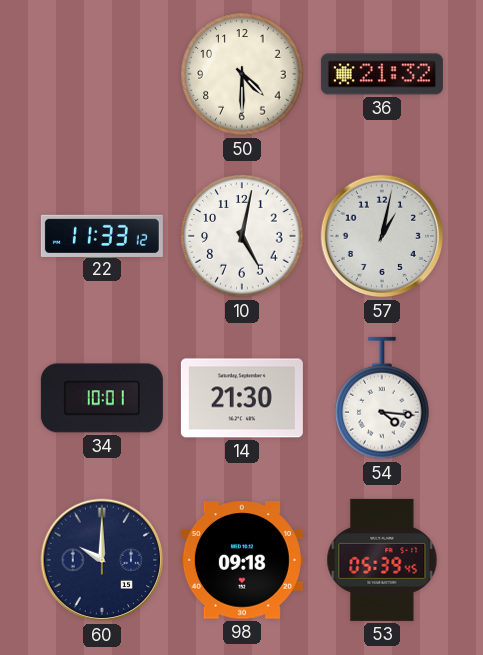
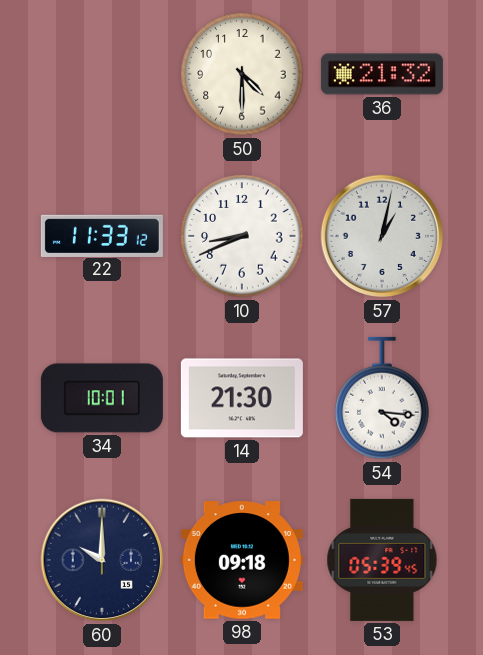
10: 5:02 -> 8:41
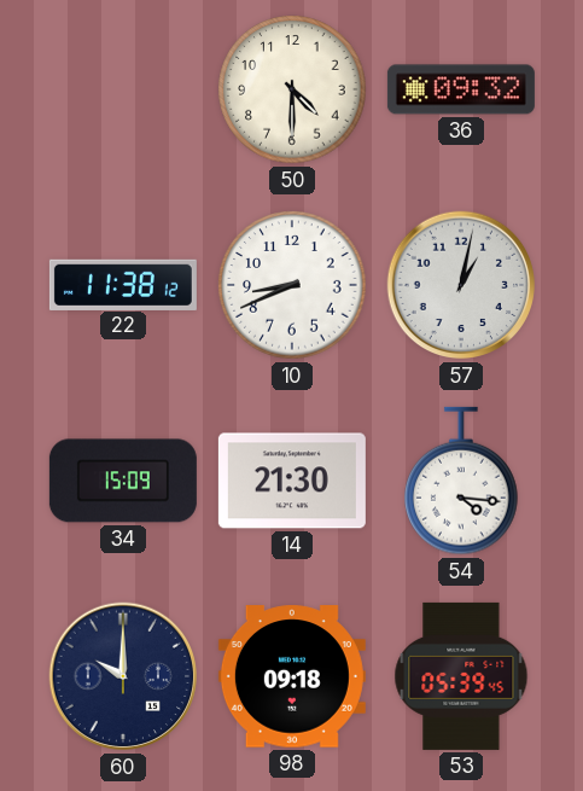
36: 21:32 -> 09:32
22: 11:33 -> 11:38
34: 10:01 -> 15:09
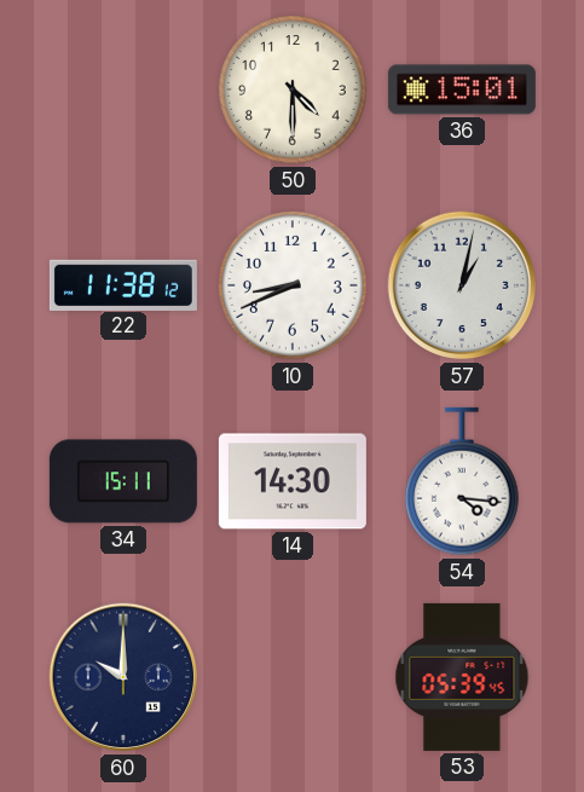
36: 09:32 -> 15:01
34: 15:09 -> 15:11
14: 21:30 -> 14:30
98: 09:18 -> none
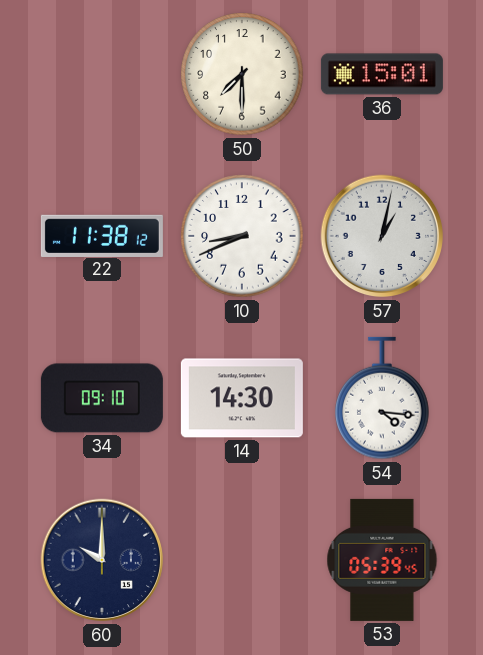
50: 4:30 -> 7:30
34: 15:11 -> 09:10
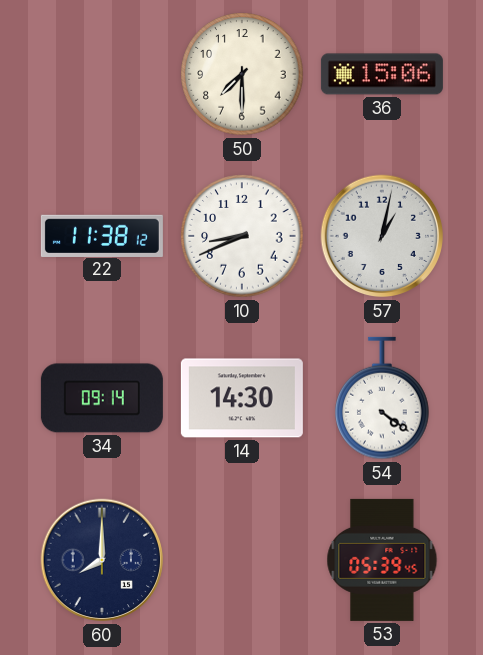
36: 15:01 -> 15:06
34: 09:10 -> 09:14
54: 4:16 -> 4:21
60: 10:00 -> 8:00
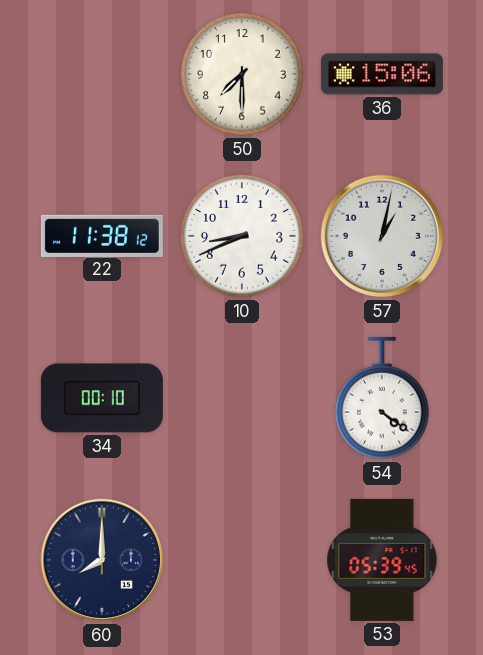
34: 09:14 -> 00:10
14: 14:30 -> none
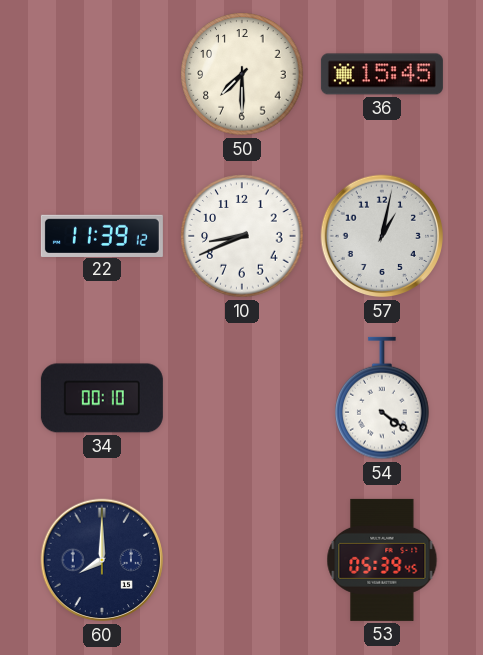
36: 15:06 -> 15:45
22: 11:38 -> 11:39
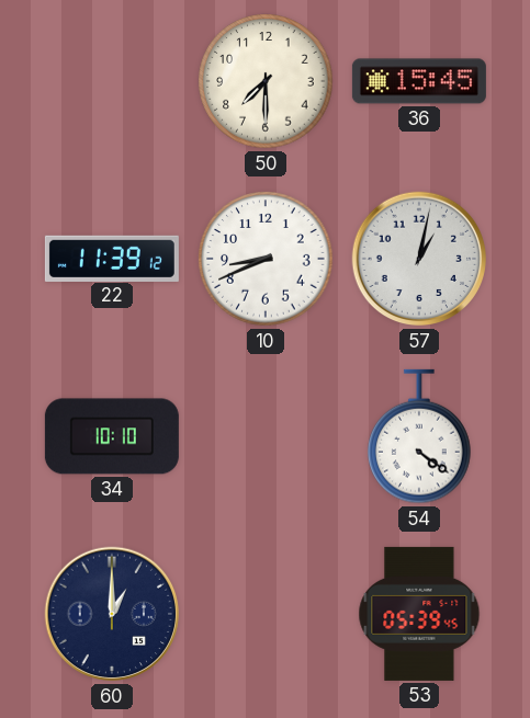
34: 00:10 -> 10:10
60: 8:00 -> 1:00
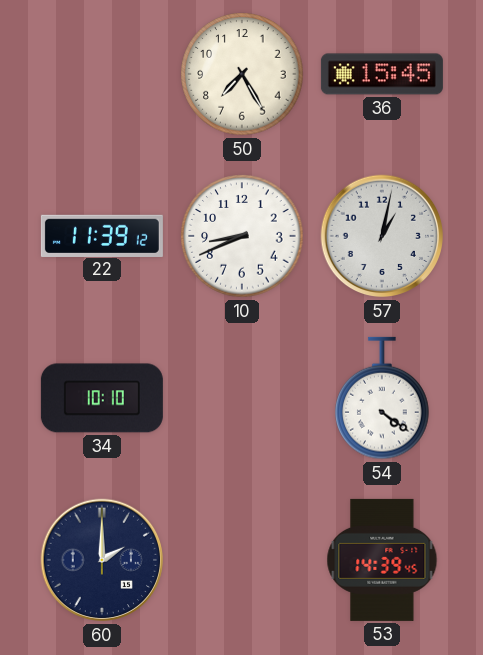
50: 7:30 -> 7:25
60: 1:00 -> 2:00
53: 05:39 -> 14:39
